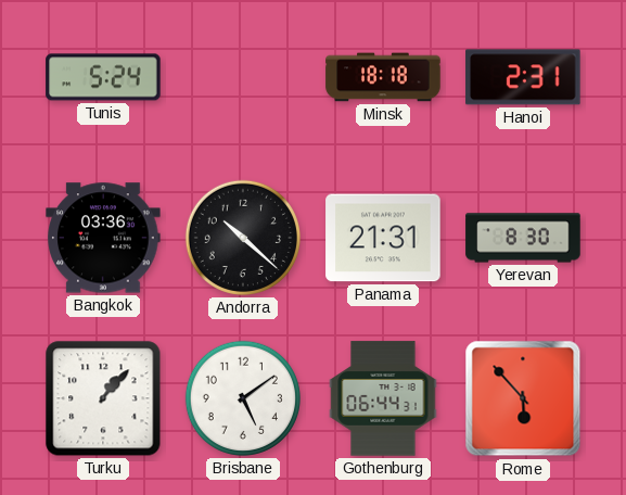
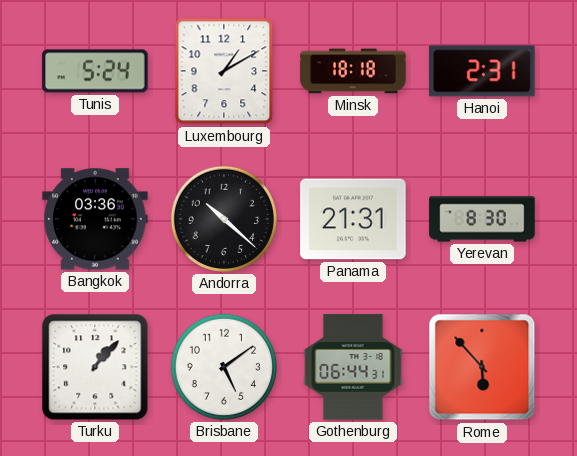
Luxembourg: none -> 1:10
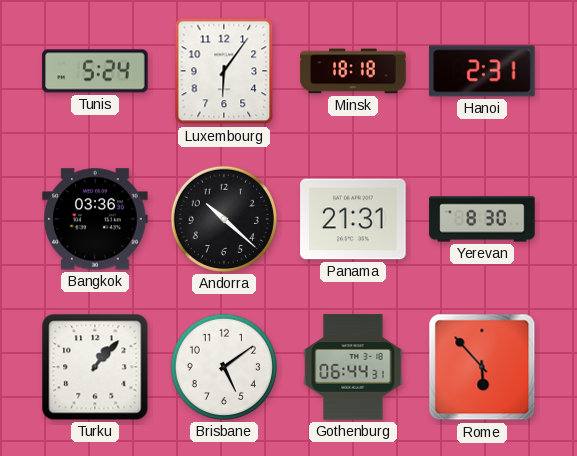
Luxembourg: 1:10 -> 6:06
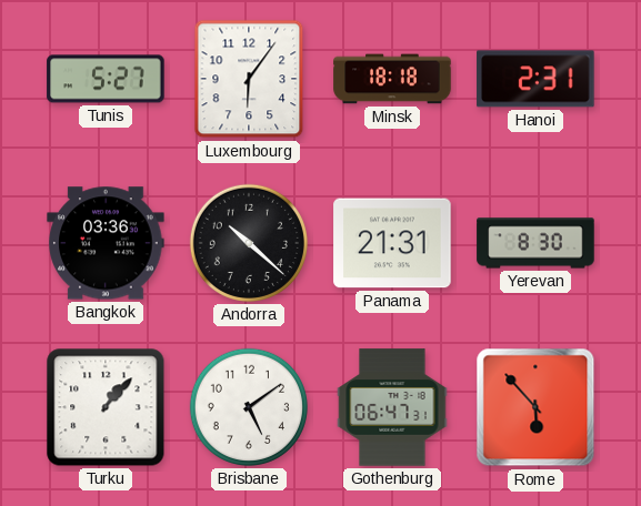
Tunis: 5:24 -> 5:27
Gothenburg: 06:44 -> 06:47
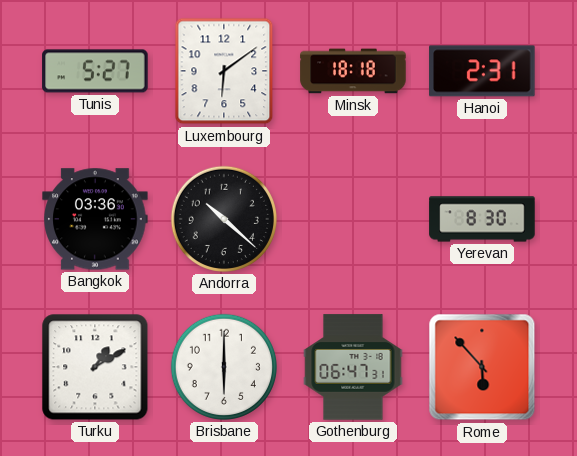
Luxembourg: 6:06 -> 6:09
Panama: 21:31 -> none
Turku: 1:07 -> 1:10
Brisbane: 5:09 -> 6:00
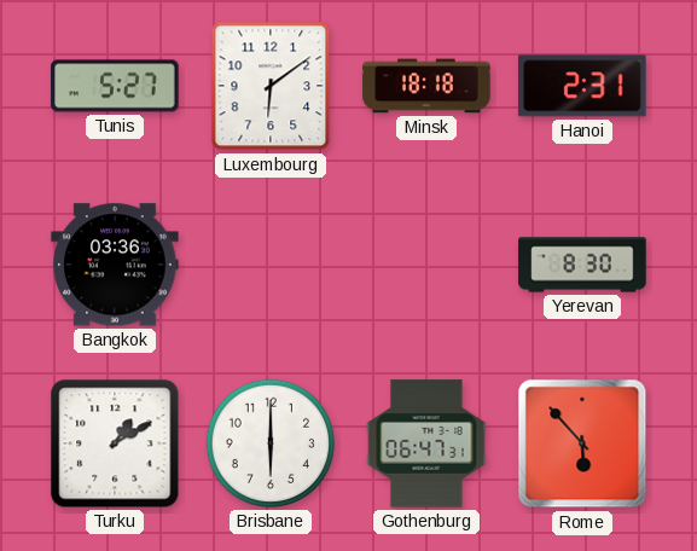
Andorra: 10:22 -> none
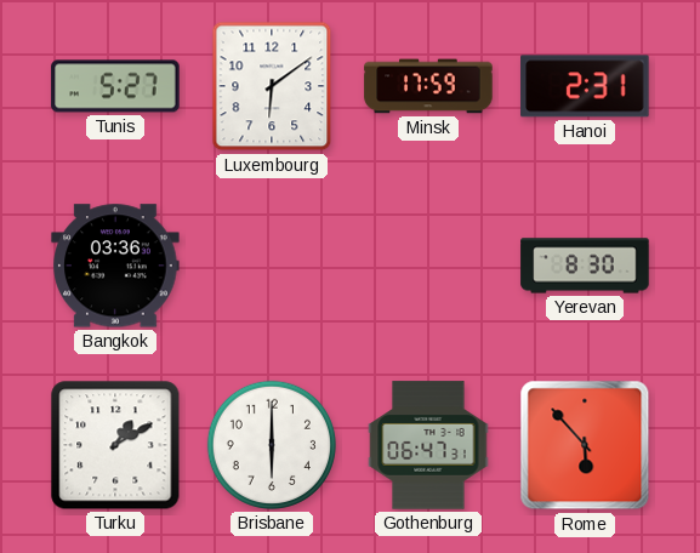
Minsk: 18:18 -> 17:59
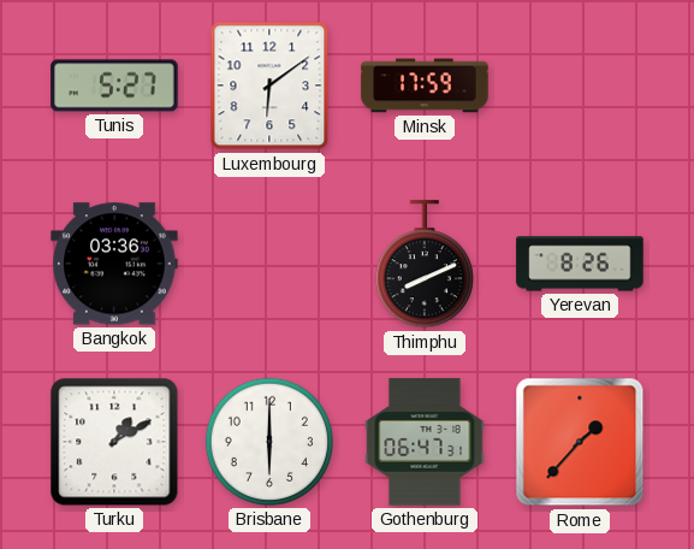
Hanoi: 2:31 -> none
Thimphu: none -> 8:11
Yerevan: 8:30 -> 8:26
Rome: 5:53 -> 1:37
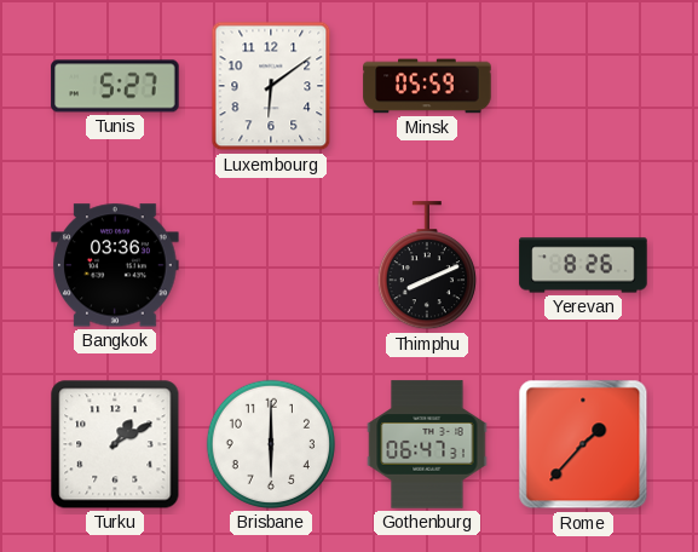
Minsk: 17:59 -> 05:59
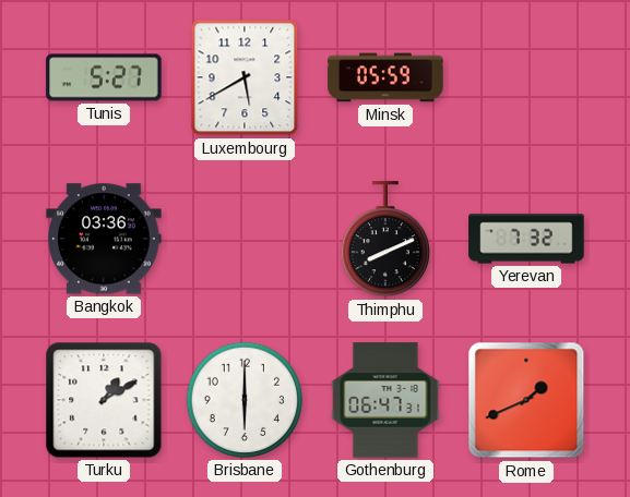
Luxembourg: 6:09 -> 5:40
Yerevan: 8:26 -> 7:32
Rome: 1:37 -> 1:41
